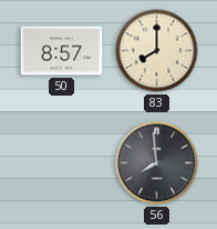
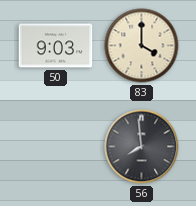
50: 8:57 -> 9:03
83: 8:00 -> 4:00
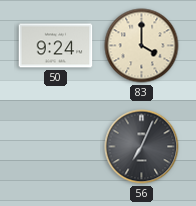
50: 9:03 -> 9:24
56: 7:59 -> 7:04
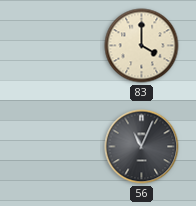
50: 9:24 -> none
56: 7:04 -> 11:04
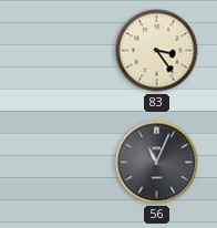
83: 4:00 -> 3:24
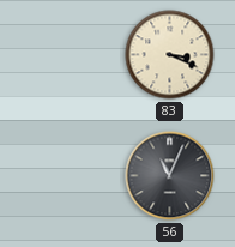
83: 3:24 -> 3:19
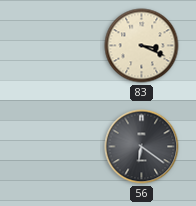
56: 11:04 -> 6:21
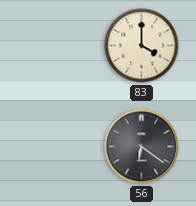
83: 3:19 -> 4:00
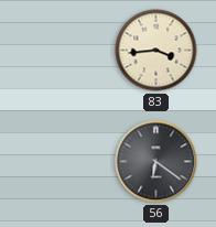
83: 4:00 -> 3:44
